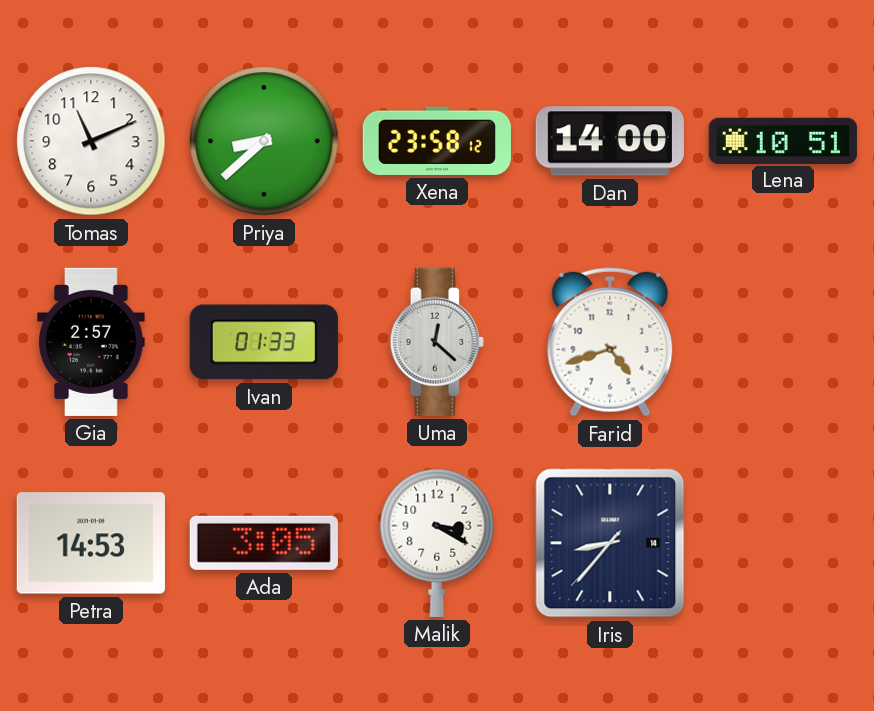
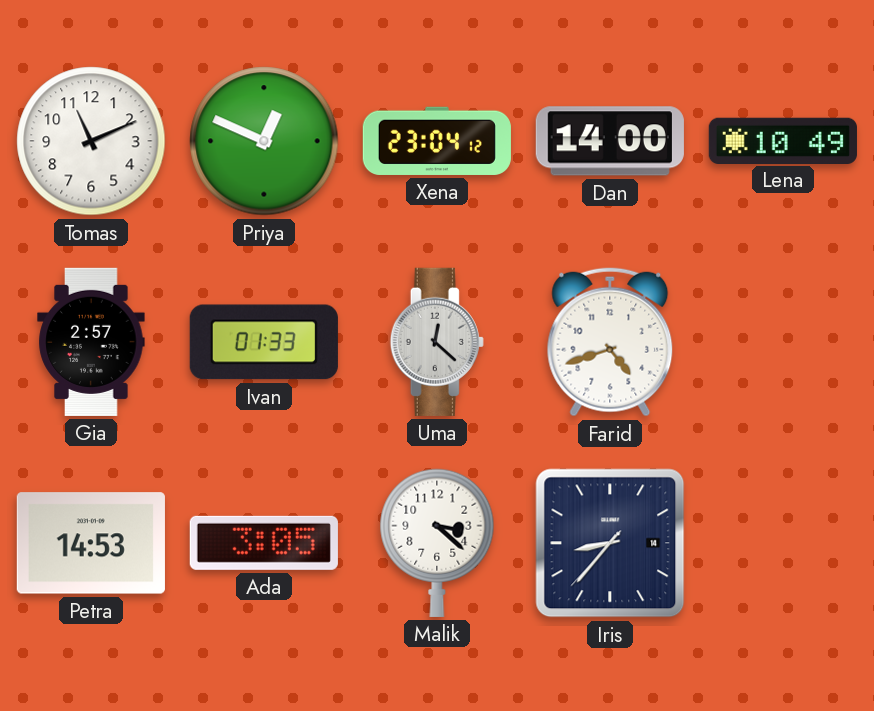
Priya: 8:38 -> 12:49
Xena: 23:58 -> 23:04
Lena: 10:51 -> 10:49
Malik: 3:20 -> 3:22
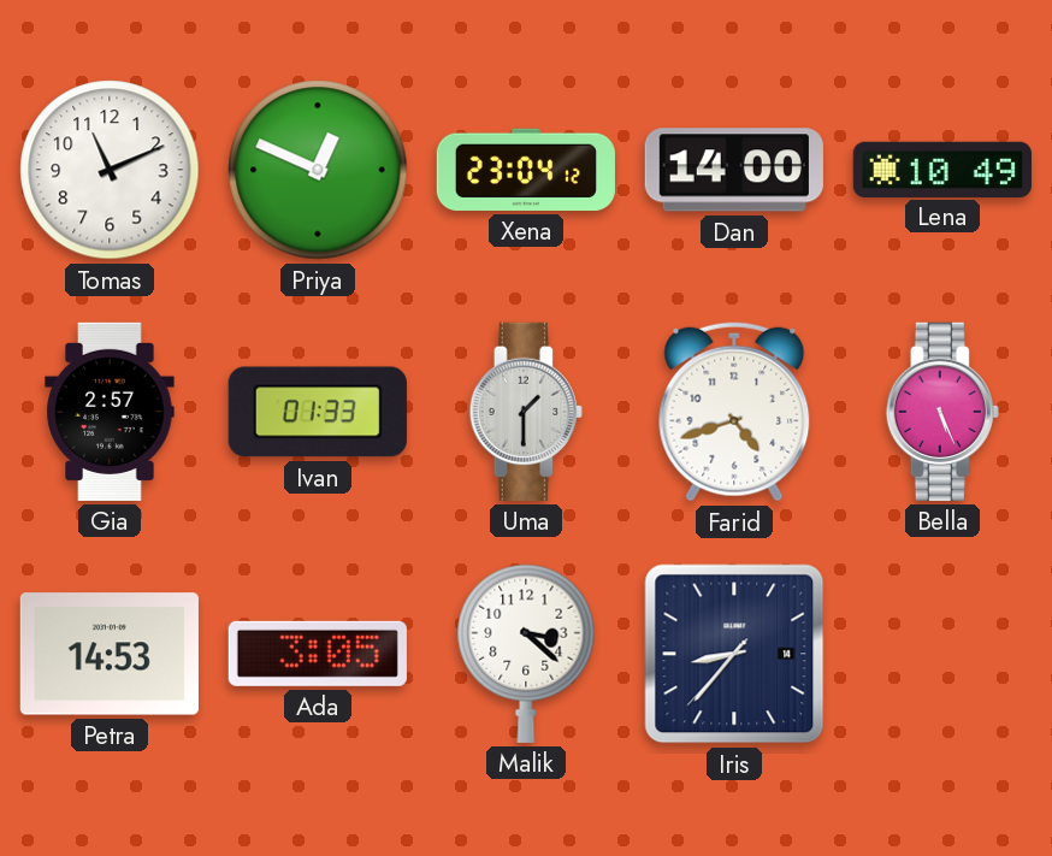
Uma: 12:22 -> 1:30
Bella: none -> 5:26
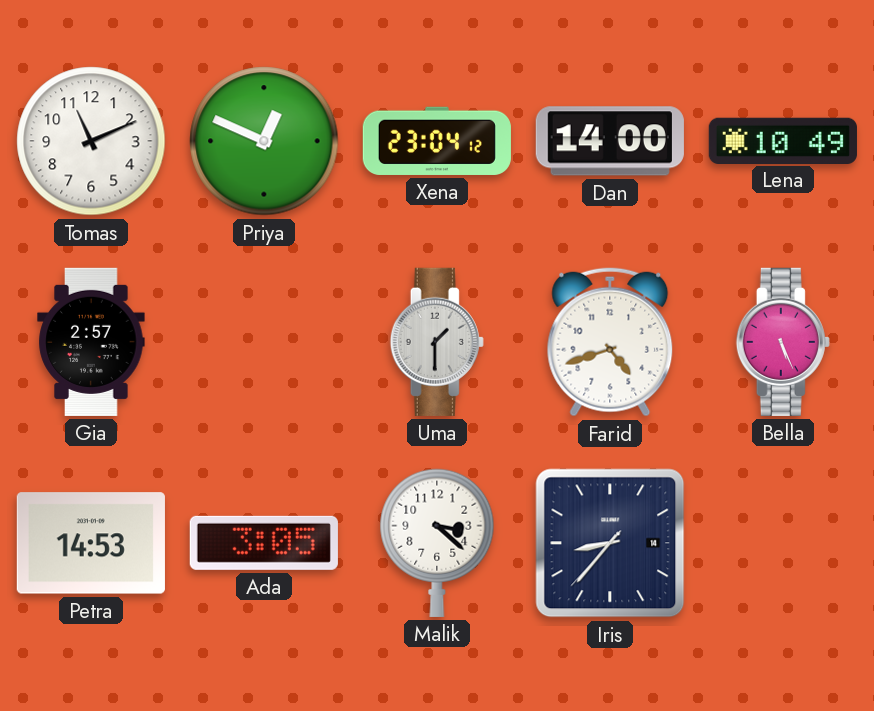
Ivan: 01:33 -> none
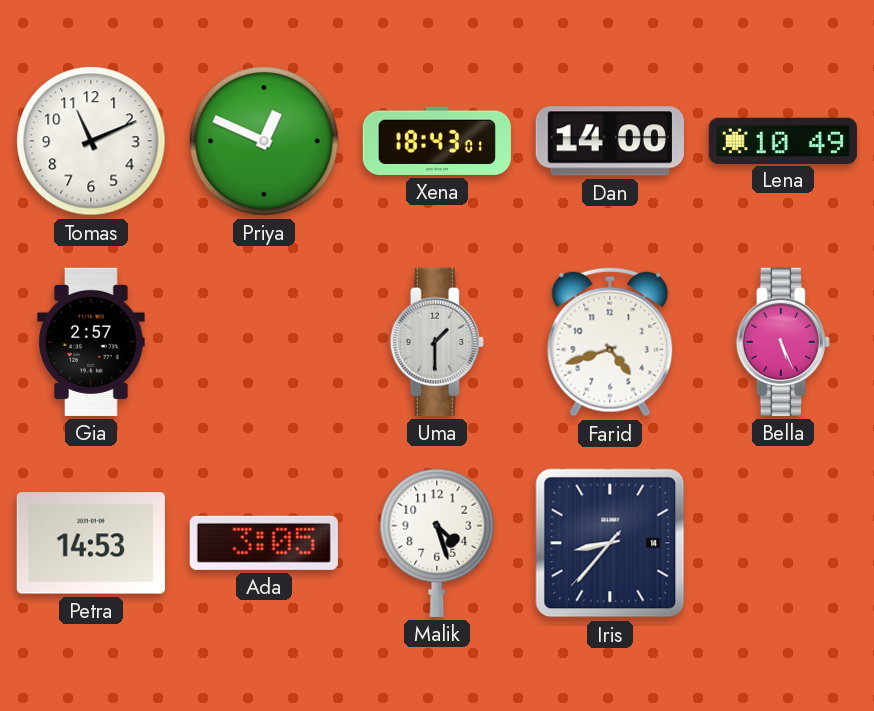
Xena: 23:04 -> 18:43
Malik: 3:22 -> 4:27
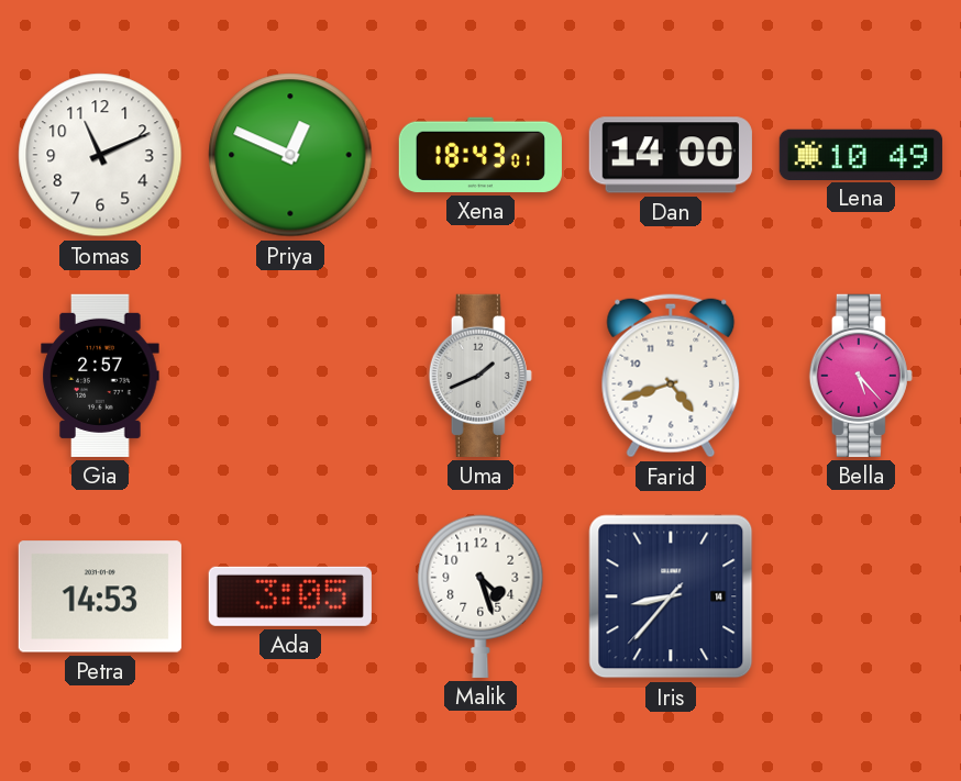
Uma: 1:30 -> 1:41
Bella: 5:26 -> 5:23
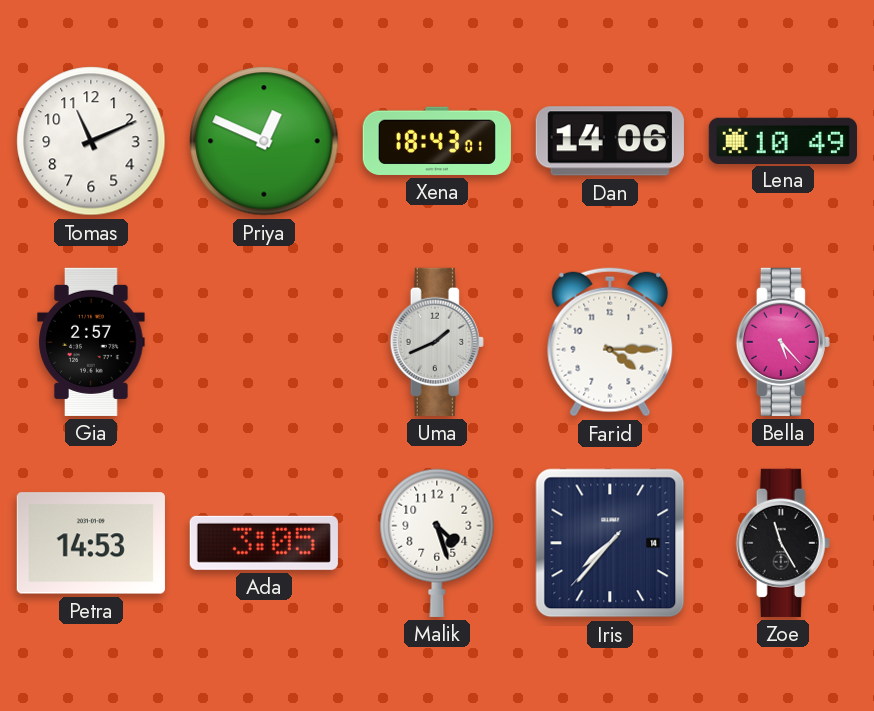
Dan: 14:00 -> 14:06
Farid: 4:42 -> 4:15
Iris: 8:36 -> 7:36
Zoe: none -> 11:25
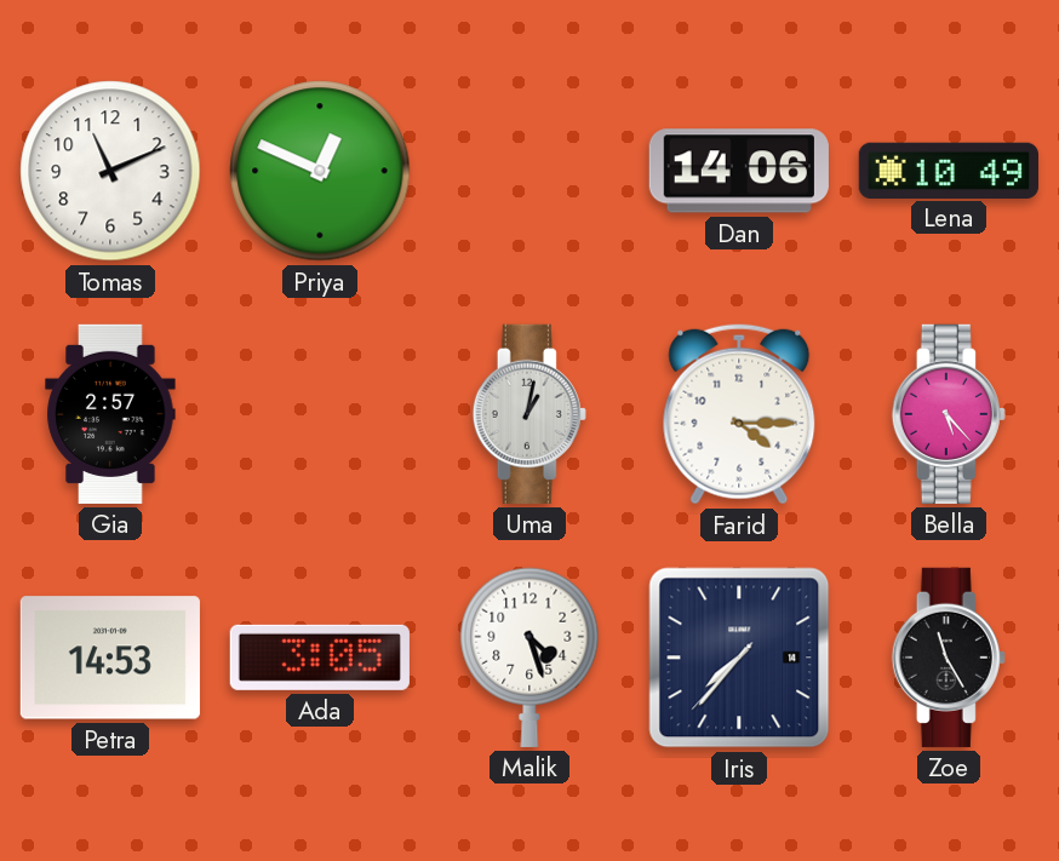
Xena: 18:43 -> none
Uma: 1:41 -> 1:02
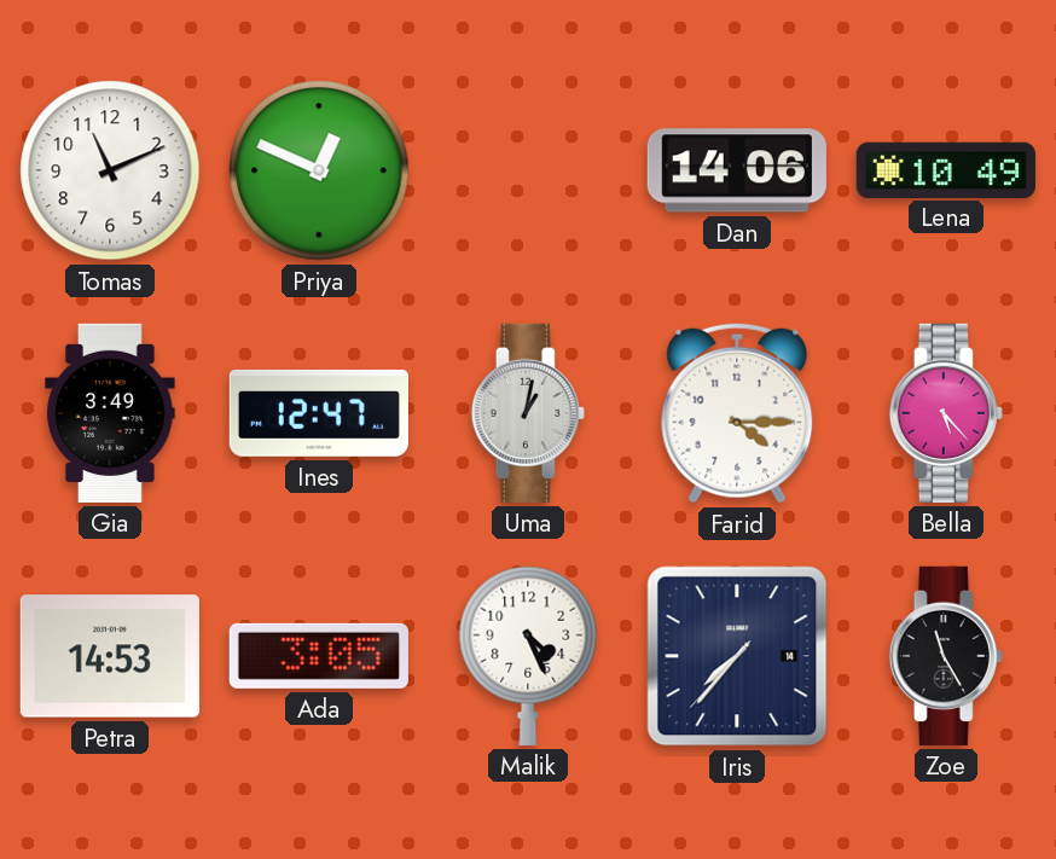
Gia: 2:57 -> 3:49
Ines: none -> 12:47
Malik: 4:27 -> 4:26
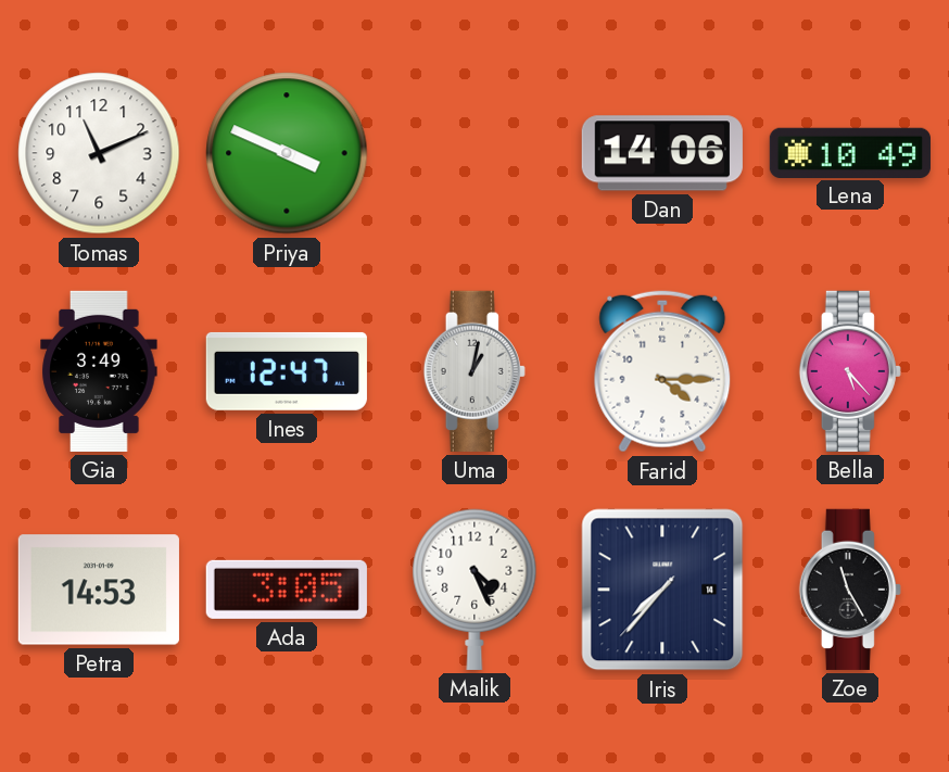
Priya: 12:49 -> 3:49
